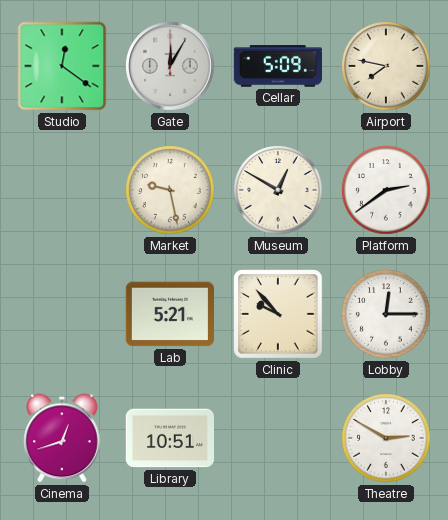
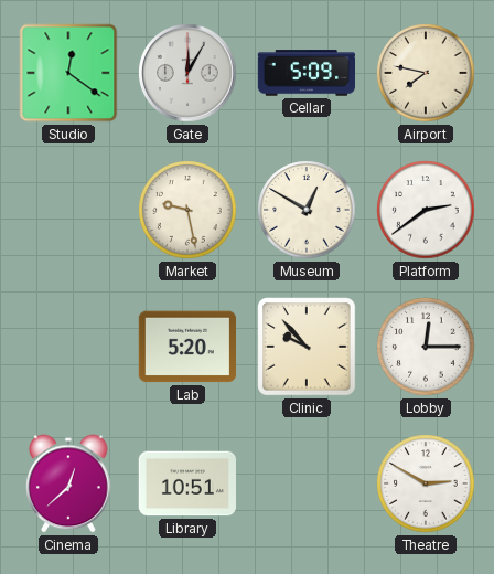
Lab: 5:21 -> 5:20
Cinema: 12:42 -> 12:38
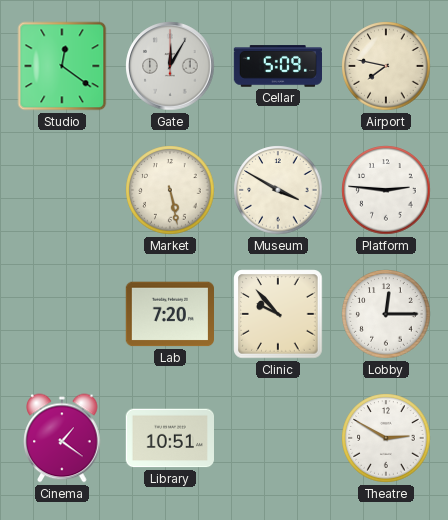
Market: 9:28 -> 5:28
Museum: 12:50 -> 3:50
Platform: 2:39 -> 2:46
Lab: 5:20 -> 7:20
Cinema: 12:38 -> 1:21
